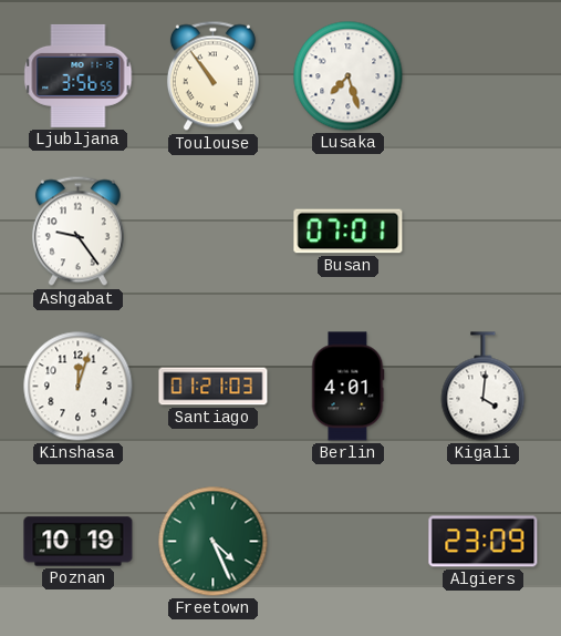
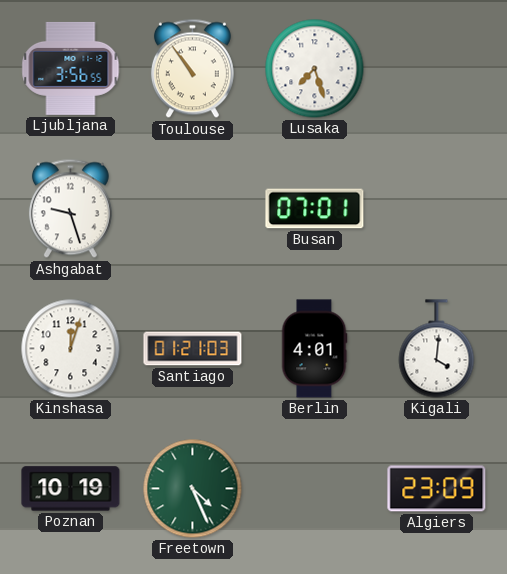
Ashgabat: 9:24 -> 9:27
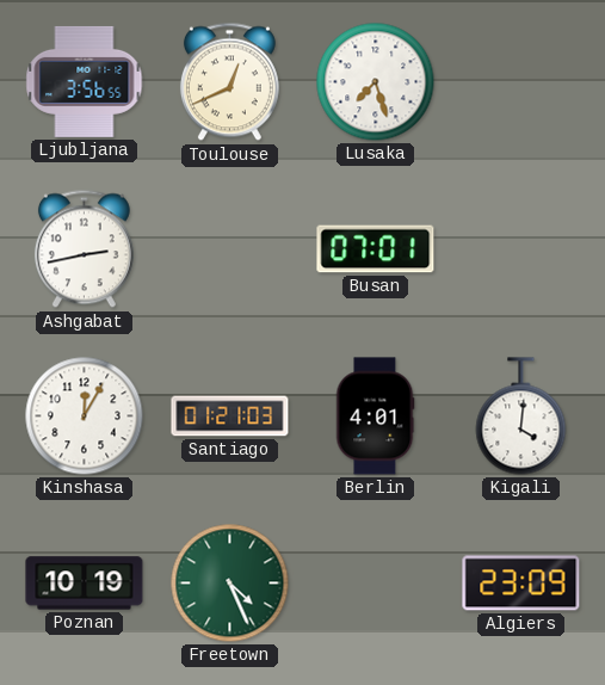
Toulouse: 10:54 -> 12:41
Ashgabat: 9:27 -> 2:43
Kinshasa: 12:03 -> 12:05
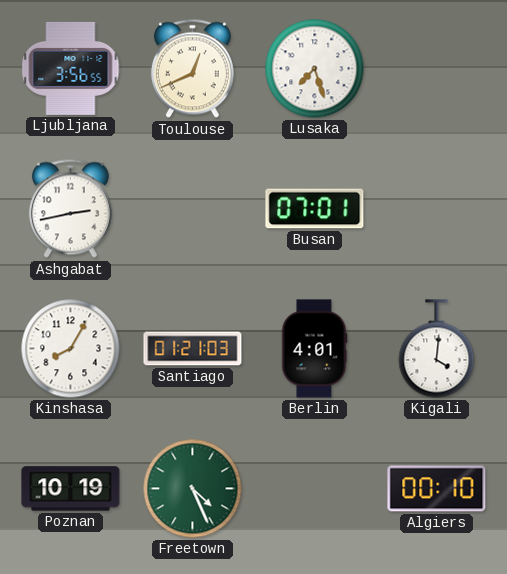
Kinshasa: 12:05 -> 8:05
Algiers: 23:09 -> 00:10
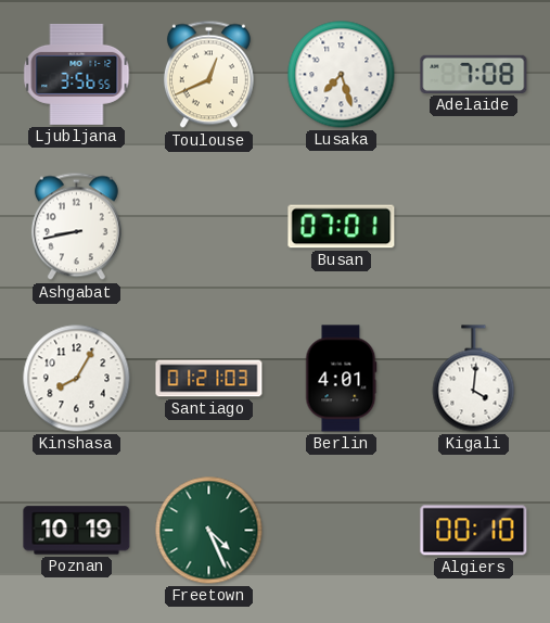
Adelaide: none -> 7:08
Ashgabat: 2:43 -> 8:43
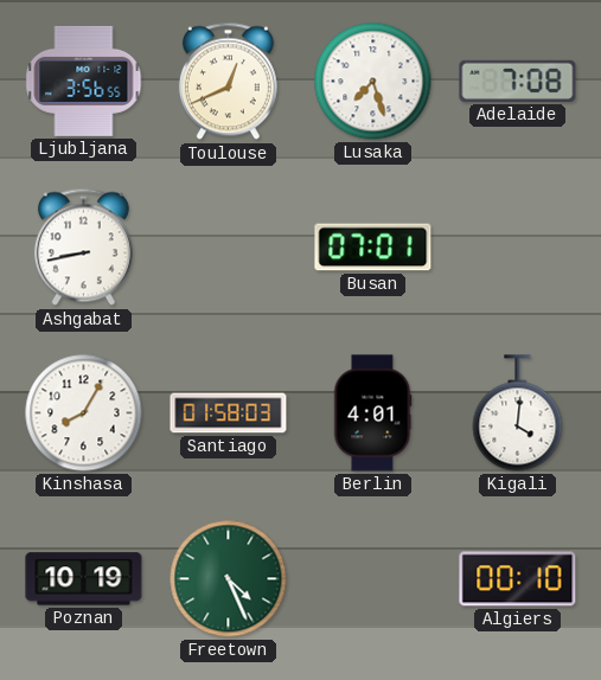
Santiago: 01:21 -> 01:58
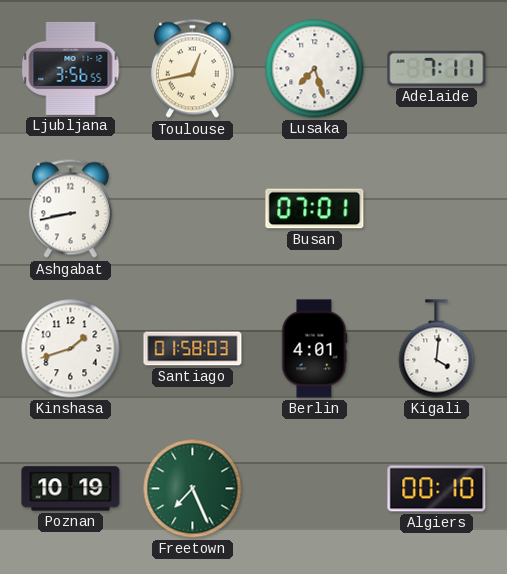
Toulouse: 12:41 -> 12:43
Adelaide: 7:08 -> 7:11
Kinshasa: 8:05 -> 1:42
Freetown: 4:26 -> 7:26
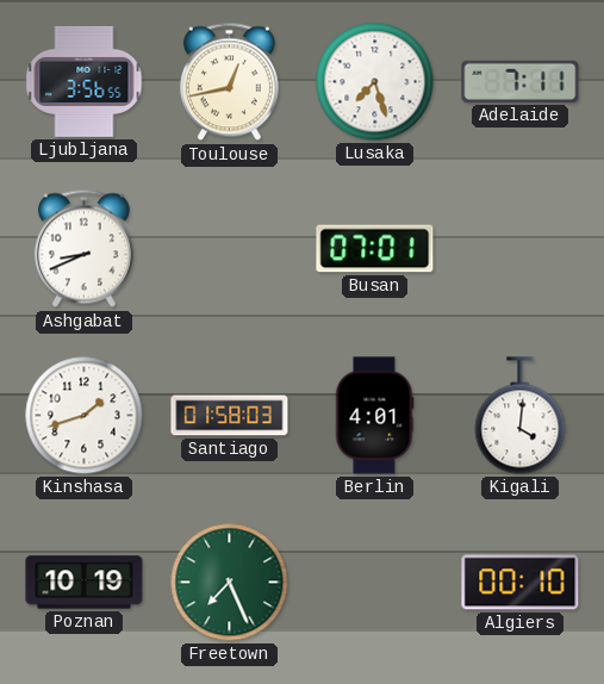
Ashgabat: 8:43 -> 8:41
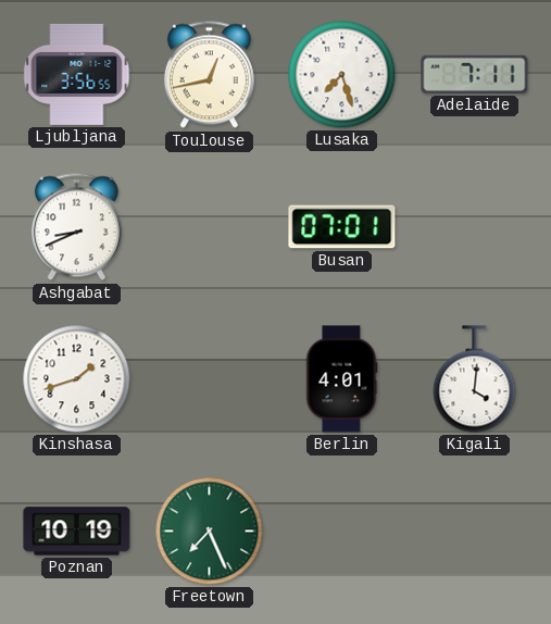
Santiago: 01:58 -> none
Algiers: 00:10 -> none
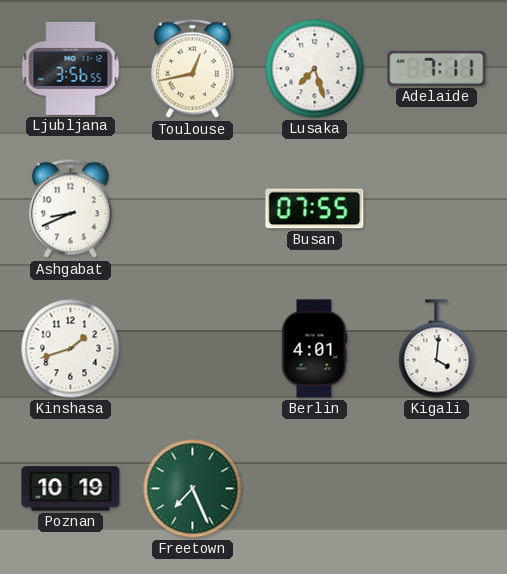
Busan: 07:01 -> 07:55
